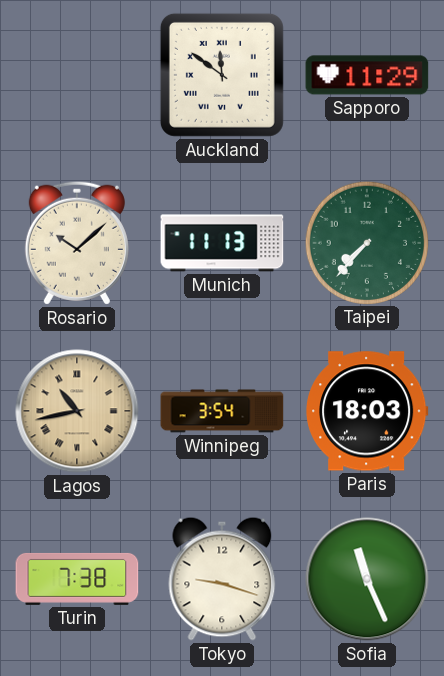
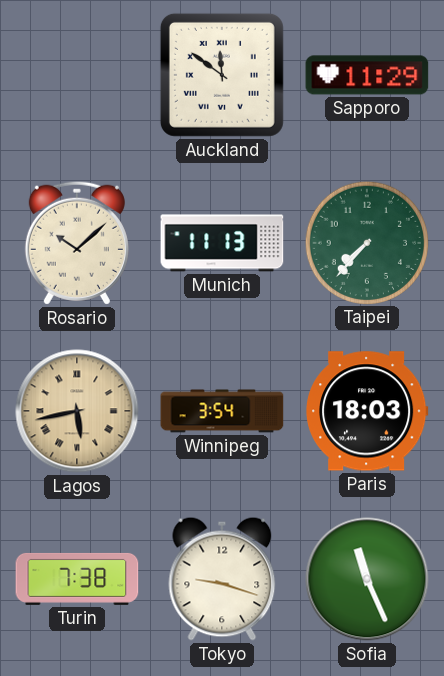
Lagos: 10:43 -> 5:43
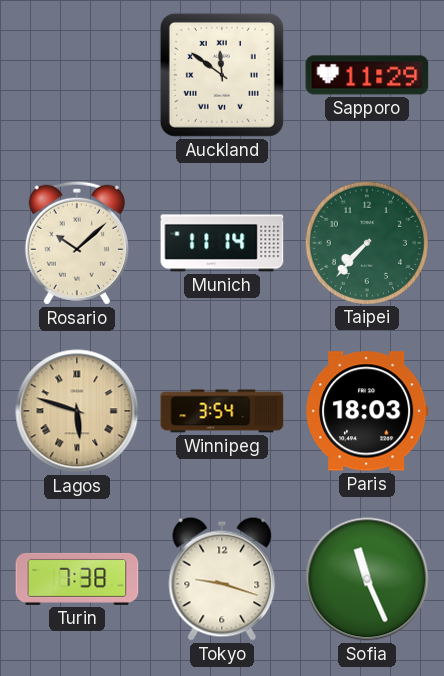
Munich: 11:13 -> 11:14
Lagos: 5:43 -> 5:48
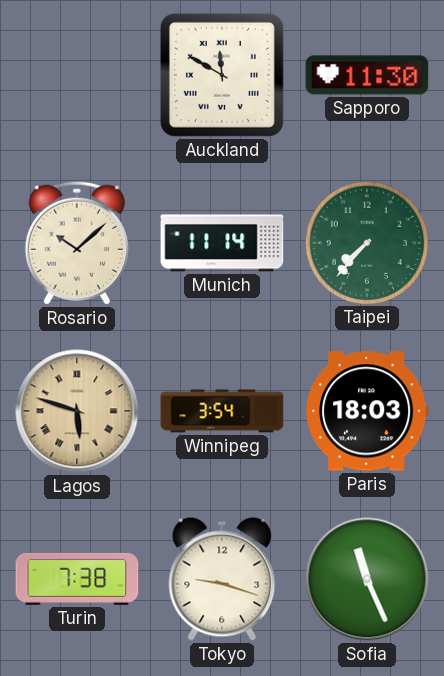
Auckland: 11:51 -> 11:50
Sapporo: 11:29 -> 11:30
